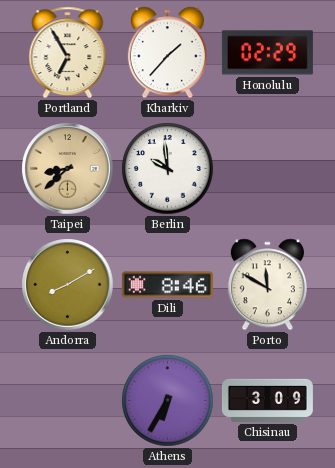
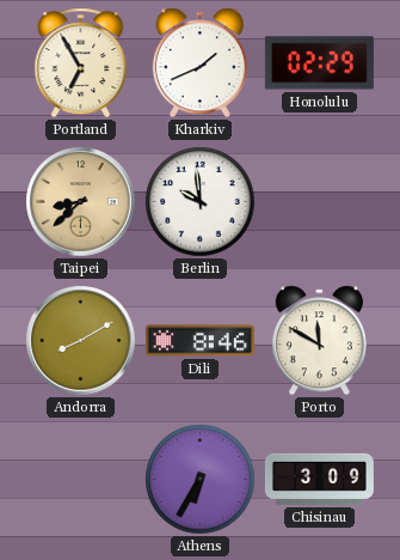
Kharkiv: 1:37 -> 1:41
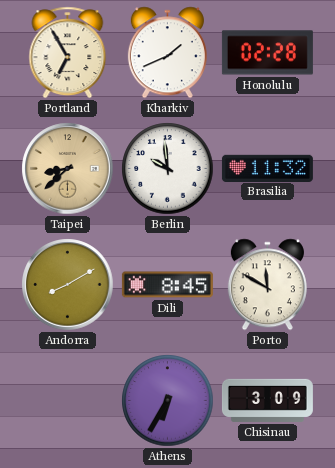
Honolulu: 02:29 -> 02:28
Brasilia: none -> 11:32
Dili: 8:46 -> 8:45
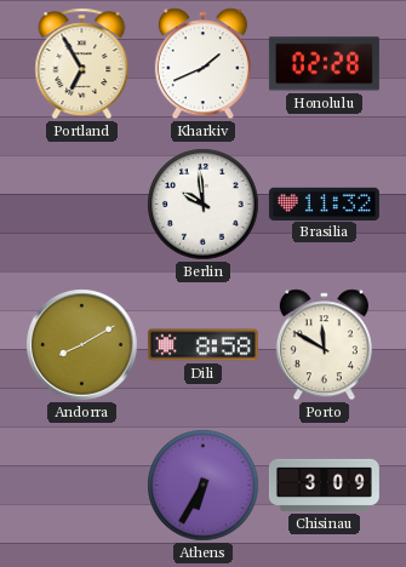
Taipei: 8:38 -> none
Dili: 8:45 -> 8:58
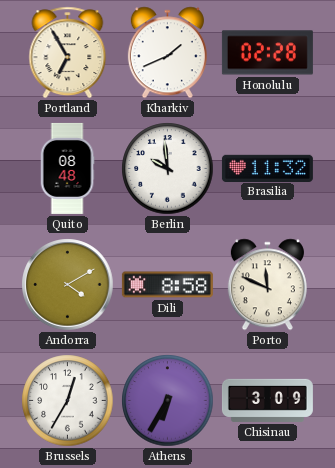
Quito: none -> 08:48
Andorra: 8:10 -> 4:10
Porto: 11:50 -> 11:49
Brussels: none -> 12:35
